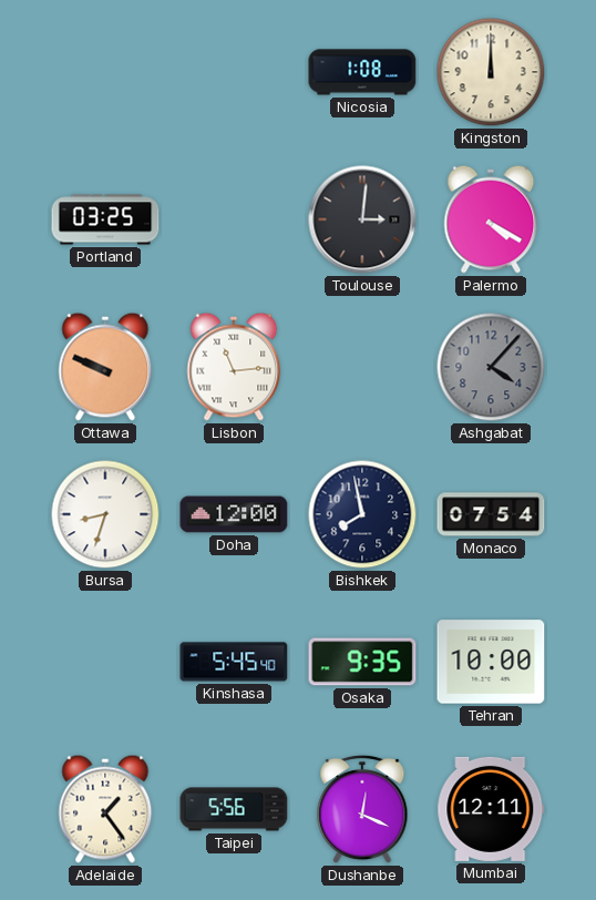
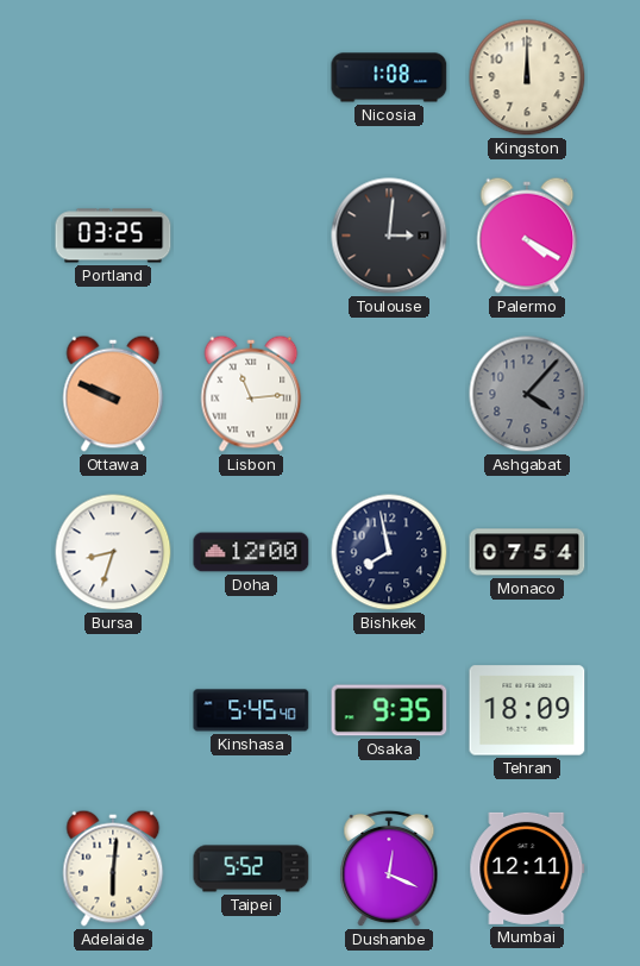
Tehran: 10:00 -> 18:09
Adelaide: 1:24 -> 6:01
Taipei: 5:56 -> 5:52
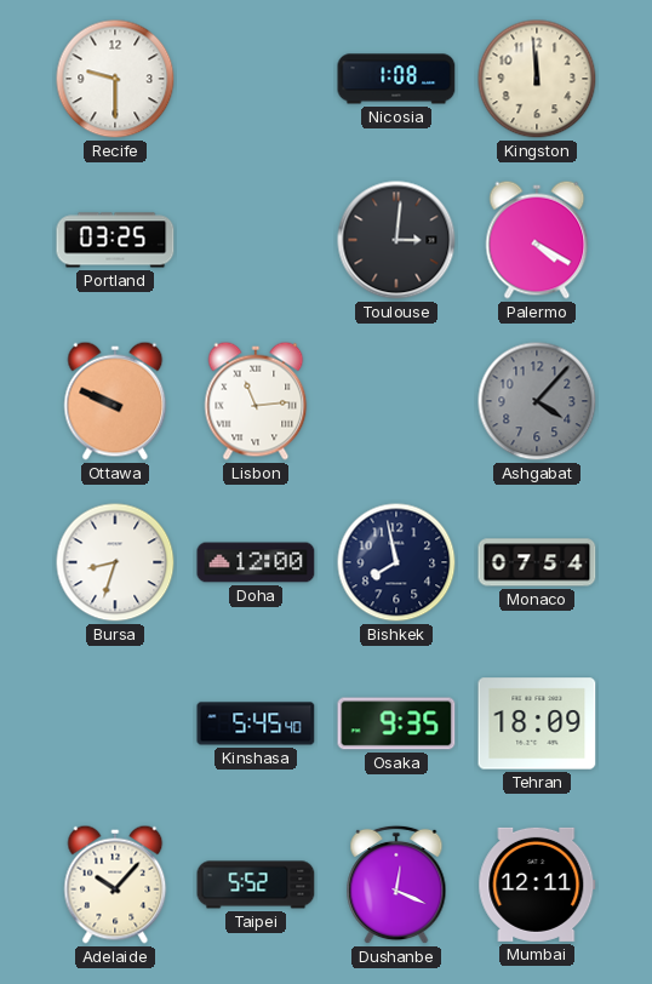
Recife: none -> 9:30
Kingston: 12:00 -> 11:59
Adelaide: 6:01 -> 10:07
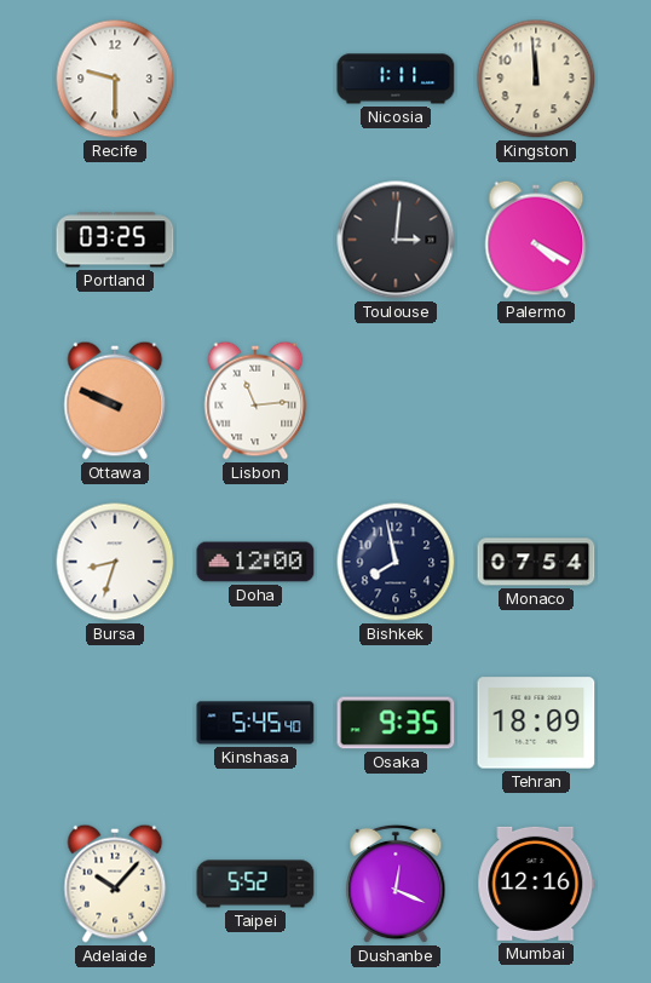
Nicosia: 1:08 -> 1:11
Ashgabat: 4:07 -> none
Mumbai: 12:11 -> 12:16
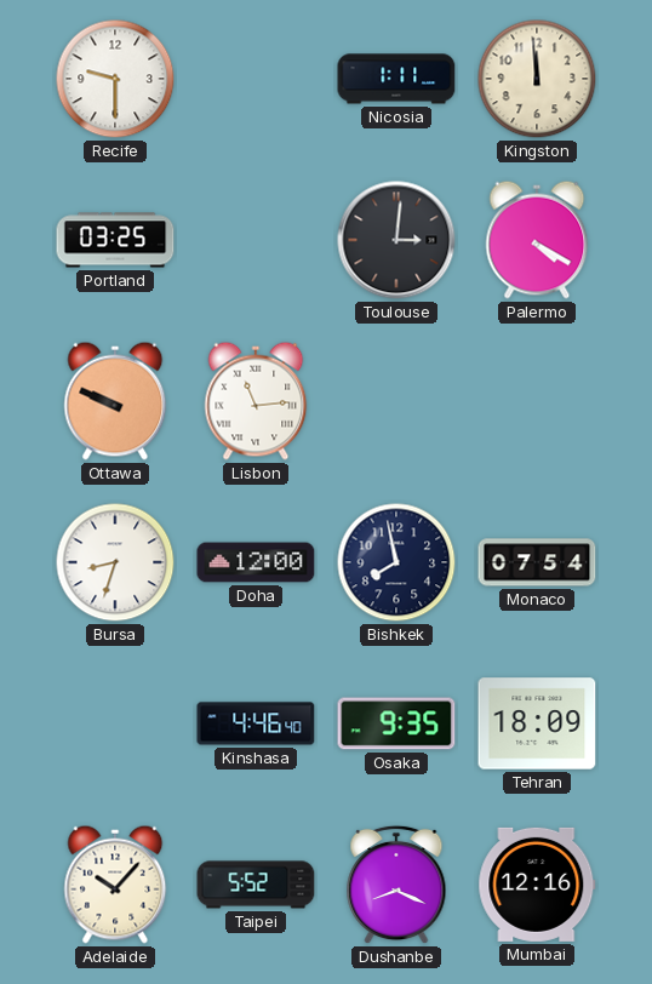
Kinshasa: 5:45 -> 4:46
Dushanbe: 12:19 -> 8:19
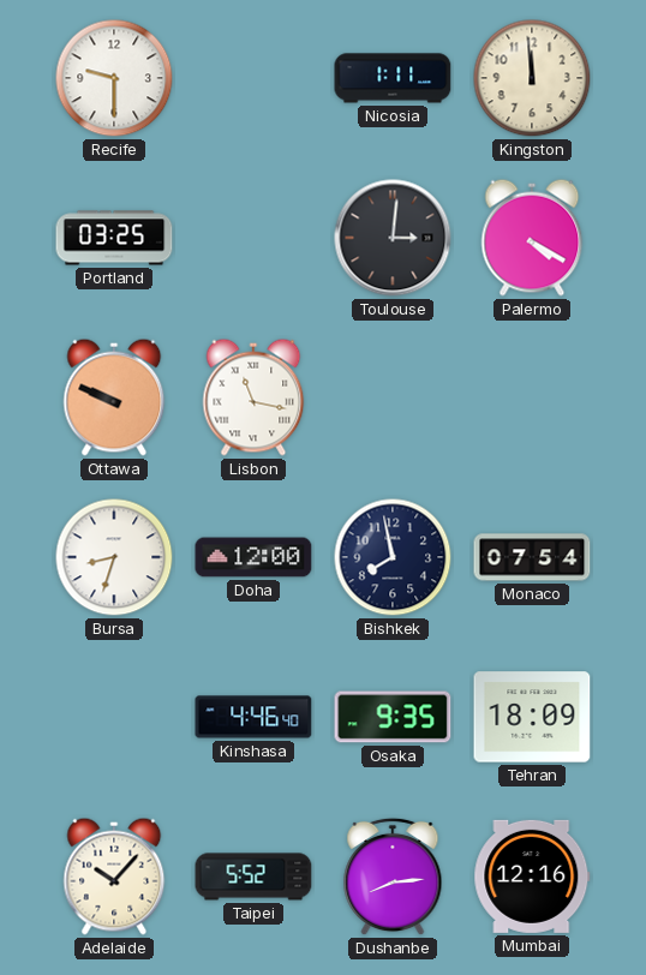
Lisbon: 11:14 -> 11:17
Dushanbe: 8:19 -> 8:14
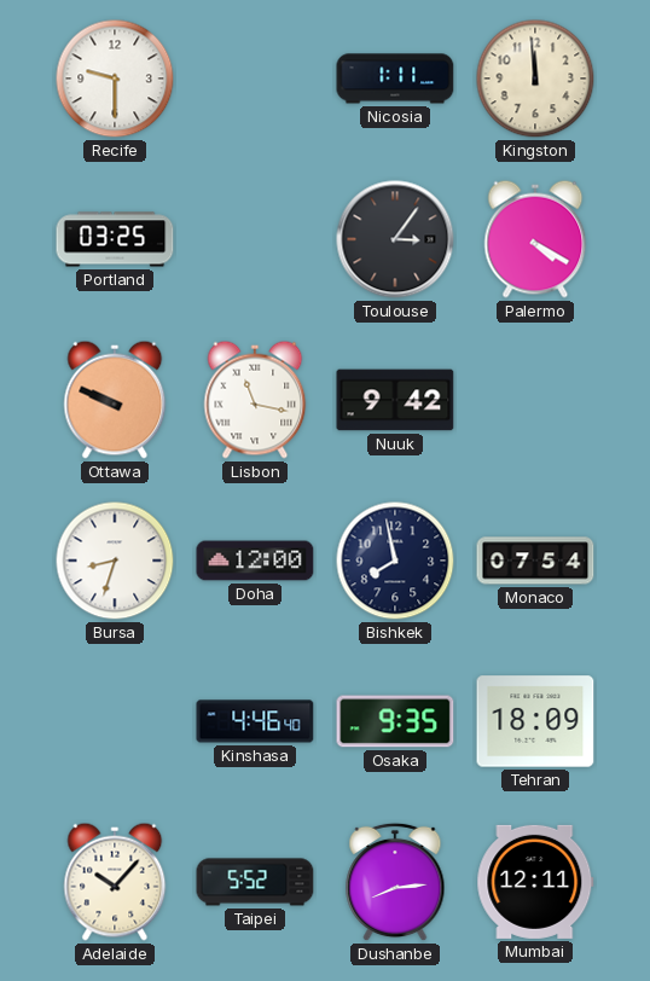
Toulouse: 3:01 -> 3:06
Nuuk: none -> 9:42
Mumbai: 12:16 -> 12:11
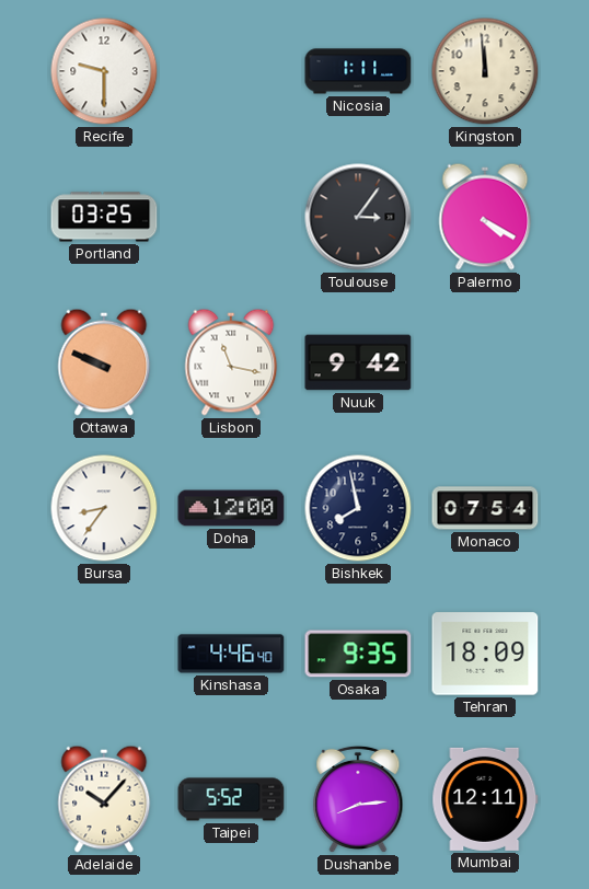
Bursa: 8:33 -> 8:36
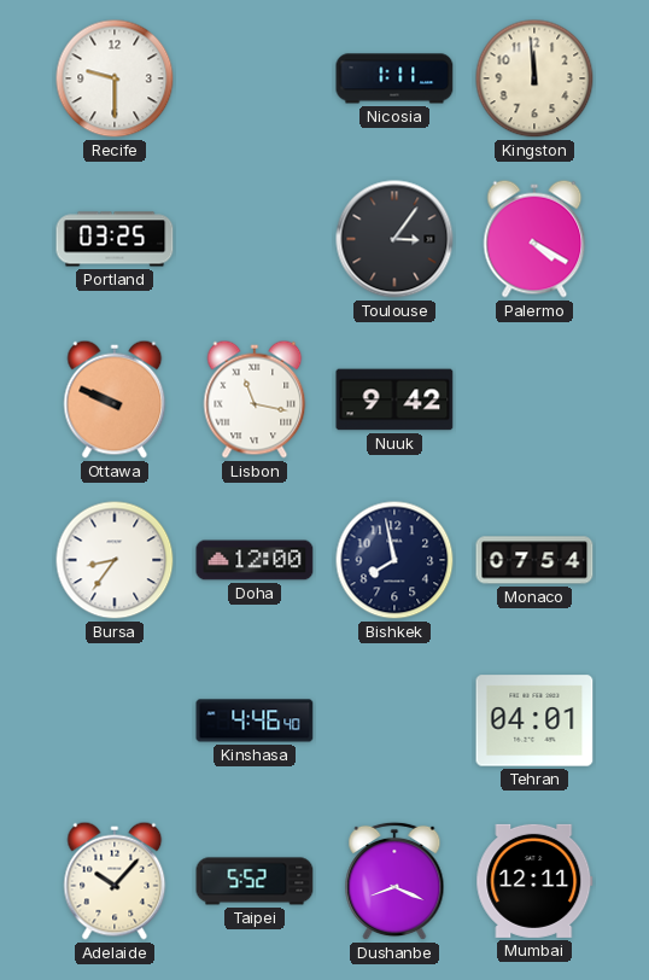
Osaka: 9:35 -> none
Tehran: 18:09 -> 04:01
Dushanbe: 8:14 -> 8:19
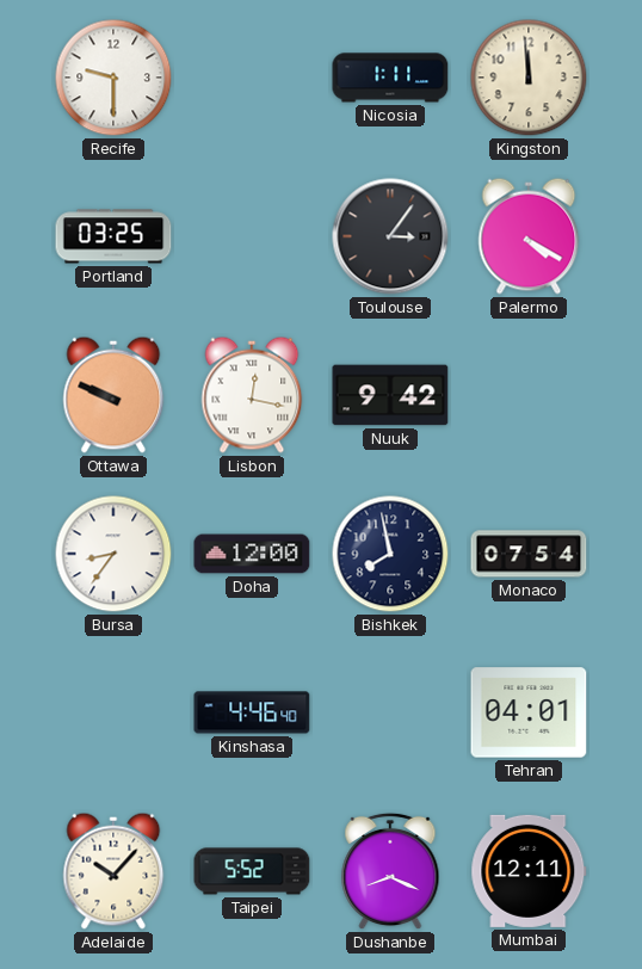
Lisbon: 11:17 -> 12:17
